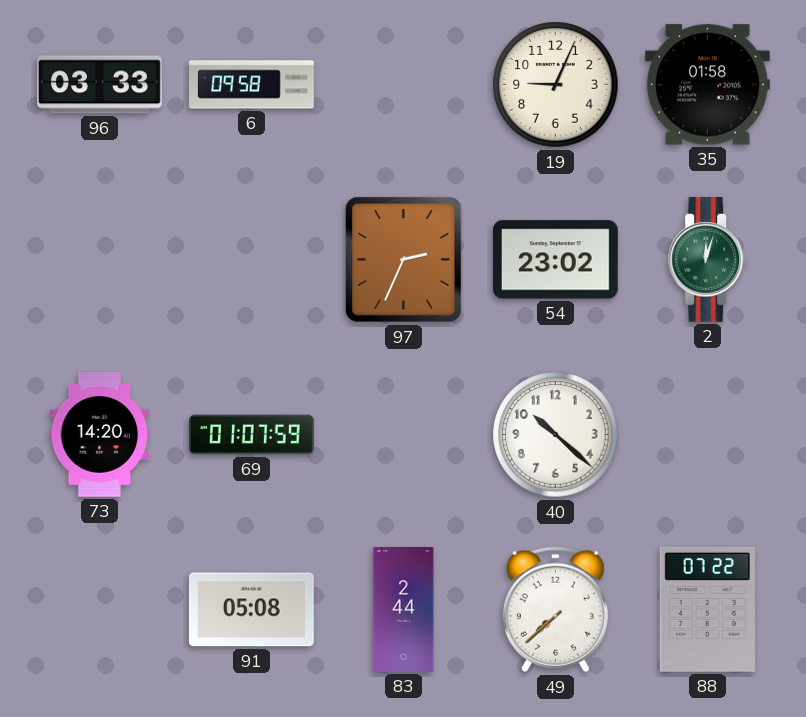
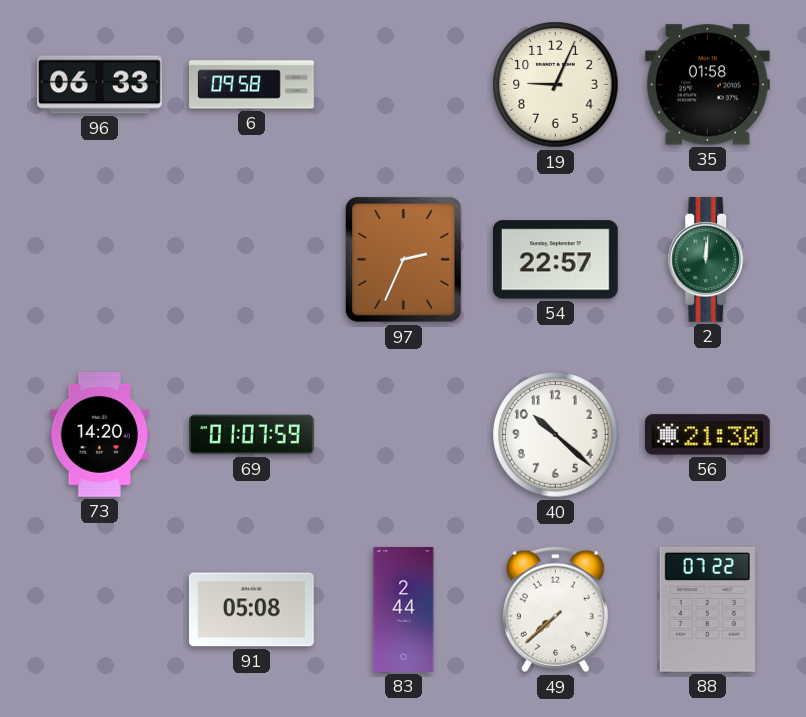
96: 03:33 -> 06:33
54: 23:02 -> 22:57
2: 12:03 -> 12:01
56: none -> 21:30
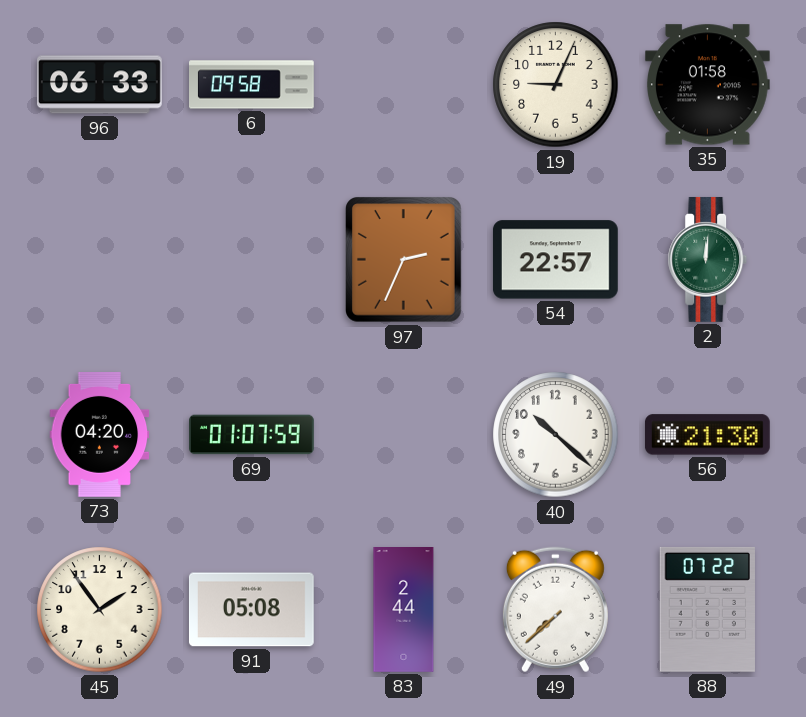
73: 14:20 -> 04:20
45: none -> 1:54
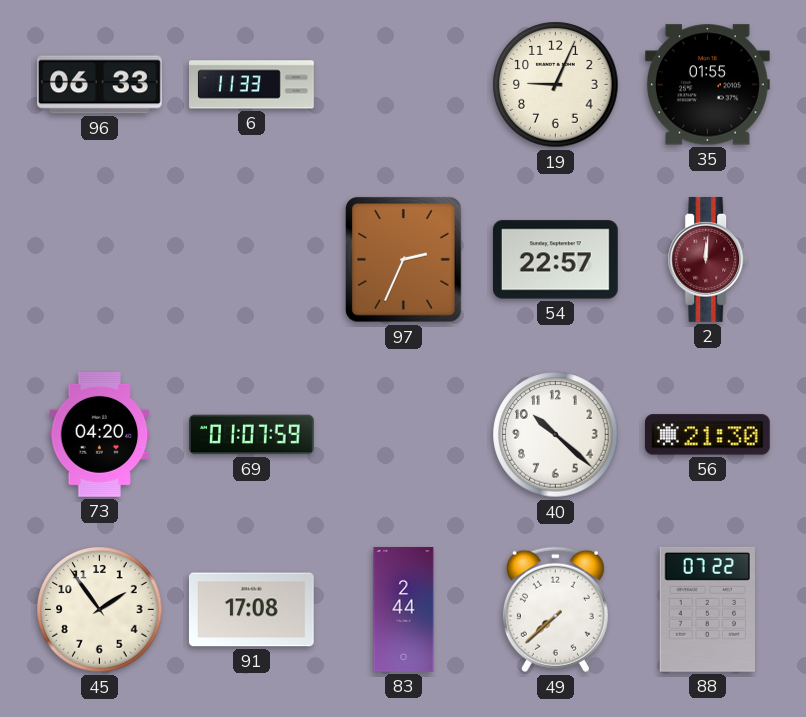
6: 09:58 -> 11:33
35: 01:58 -> 01:55
2 dial: green -> burgundy
91: 05:08 -> 17:08
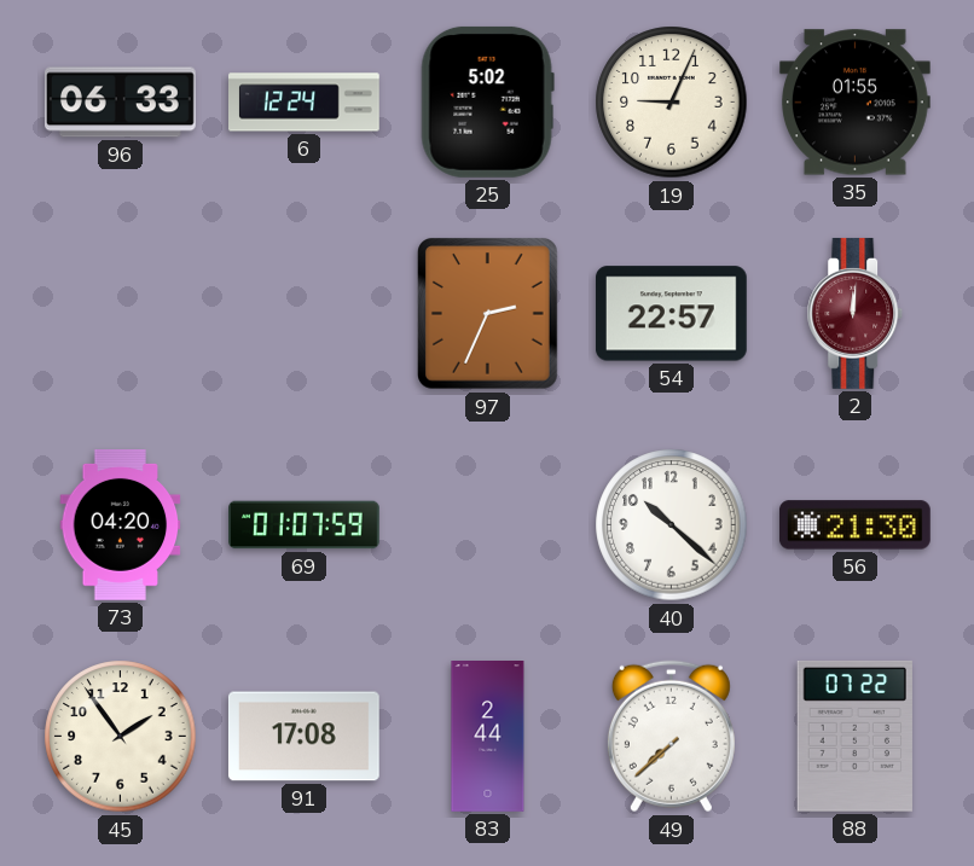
6: 11:33 -> 12:24
25: none -> 5:02
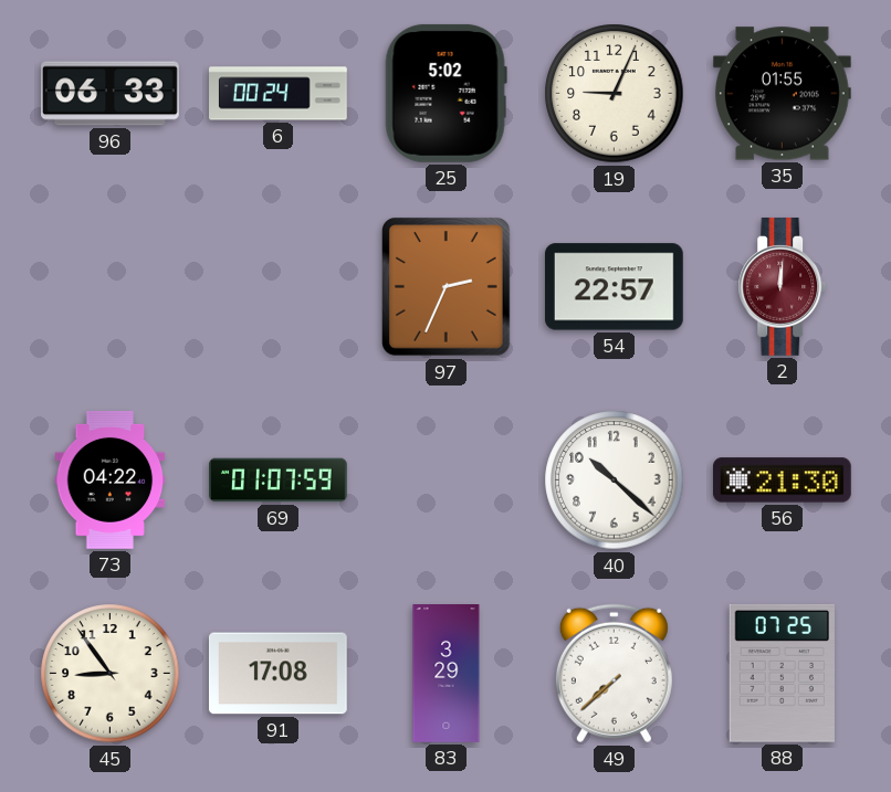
6: 12:24 -> 00:24
73: 04:20 -> 04:22
45: 1:54 -> 8:54
83: 2:44 -> 3:29
88: 07:22 -> 07:25
